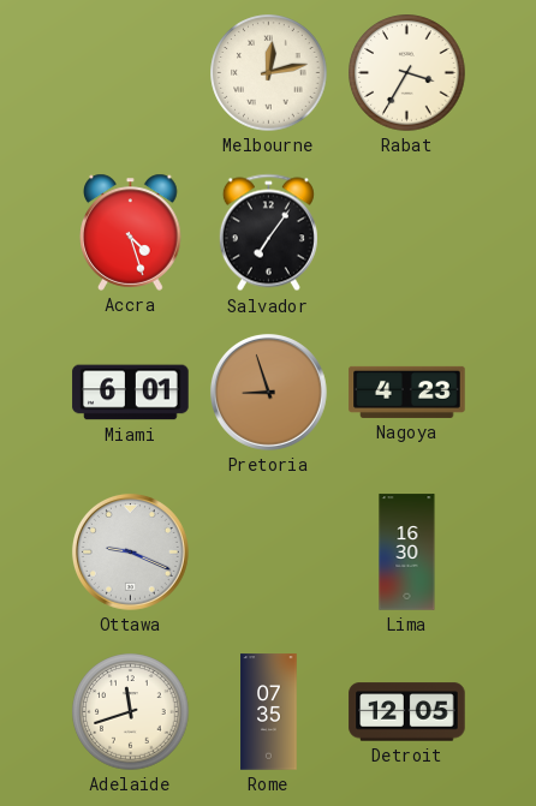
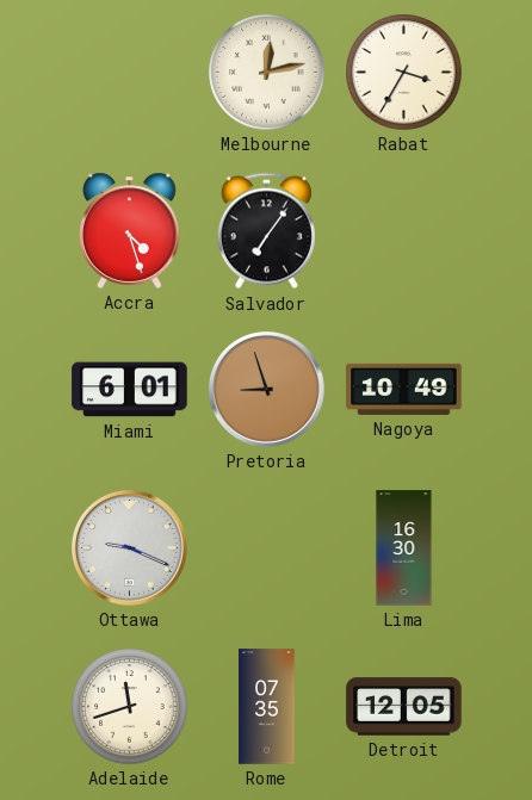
Nagoya: 4:23 -> 10:49
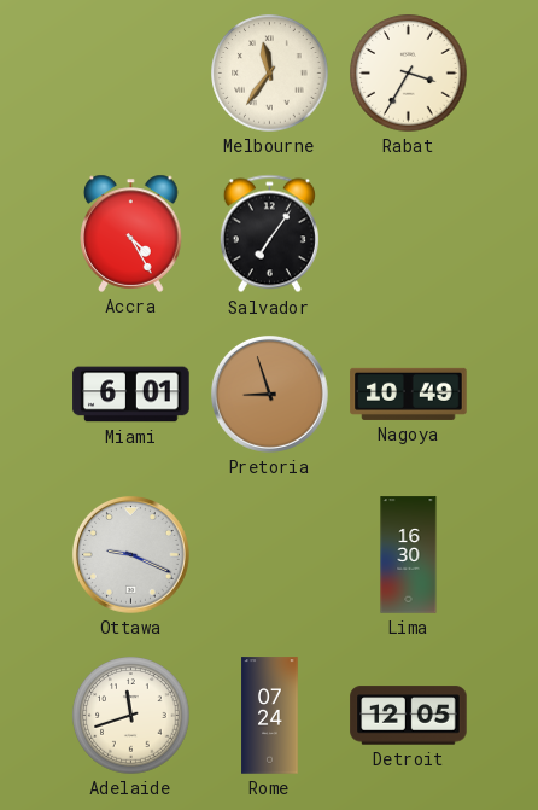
Melbourne: 12:13 -> 11:36
Accra: 4:27 -> 4:25
Rome: 07:35 -> 07:24
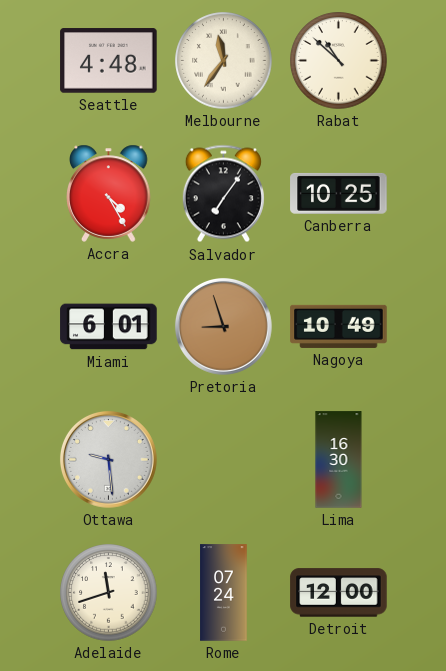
Seattle: none -> 4:48
Rabat: 3:35 -> 10:52
Canberra: none -> 10:25
Ottawa: 9:19 -> 9:29
Detroit: 12:05 -> 12:00
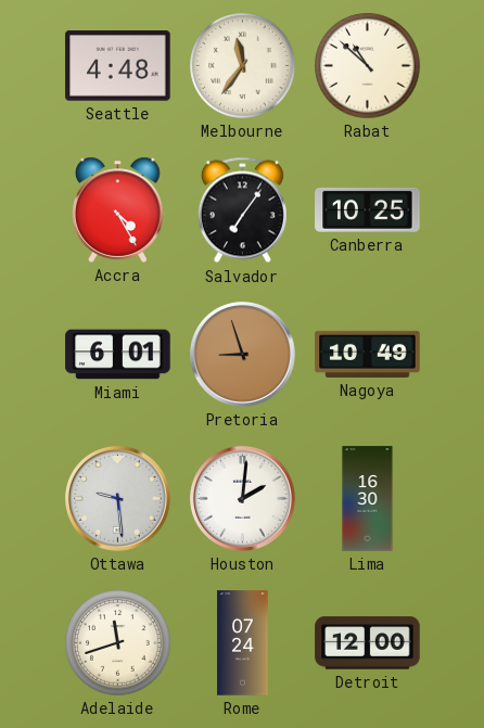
Houston: none -> 2:01
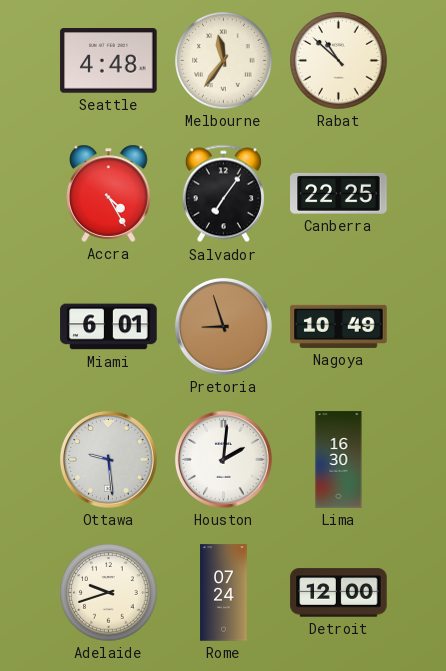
Canberra: 10:25 -> 22:25
Adelaide: 11:42 -> 9:42
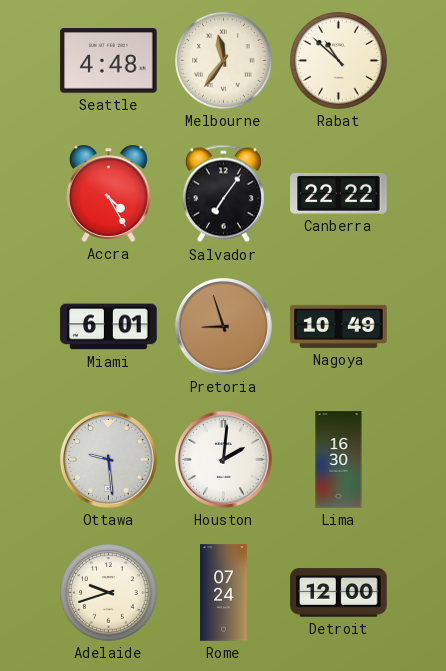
Canberra: 22:25 -> 22:22
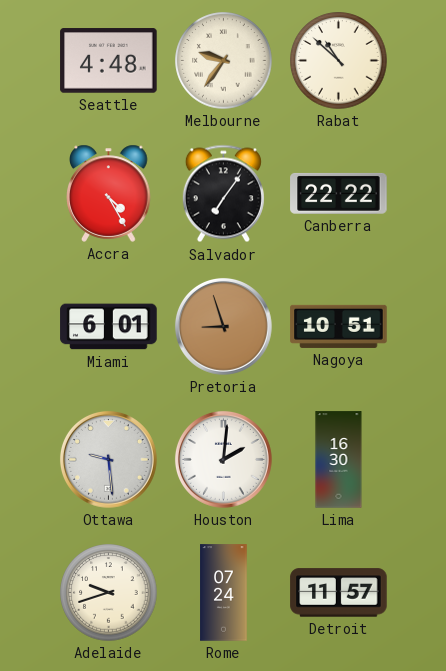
Melbourne: 11:36 -> 9:36
Nagoya: 10:49 -> 10:51
Detroit: 12:00 -> 11:57
